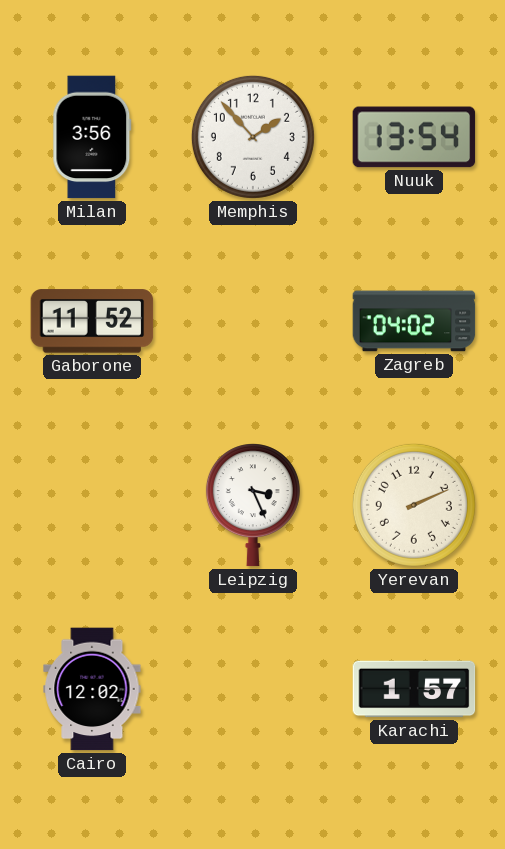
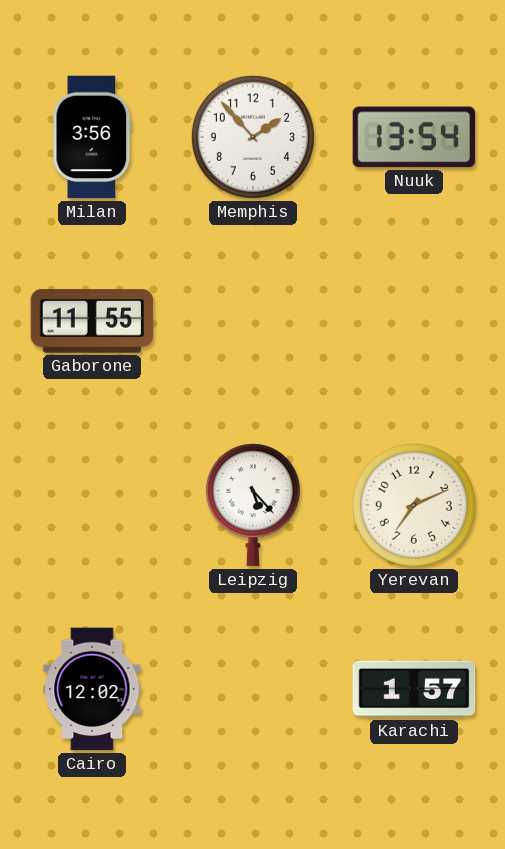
Gaborone: 11:52 -> 11:55
Zagreb: 04:02 -> none
Leipzig: 3:26 -> 5:23
Yerevan: 2:11 -> 7:11
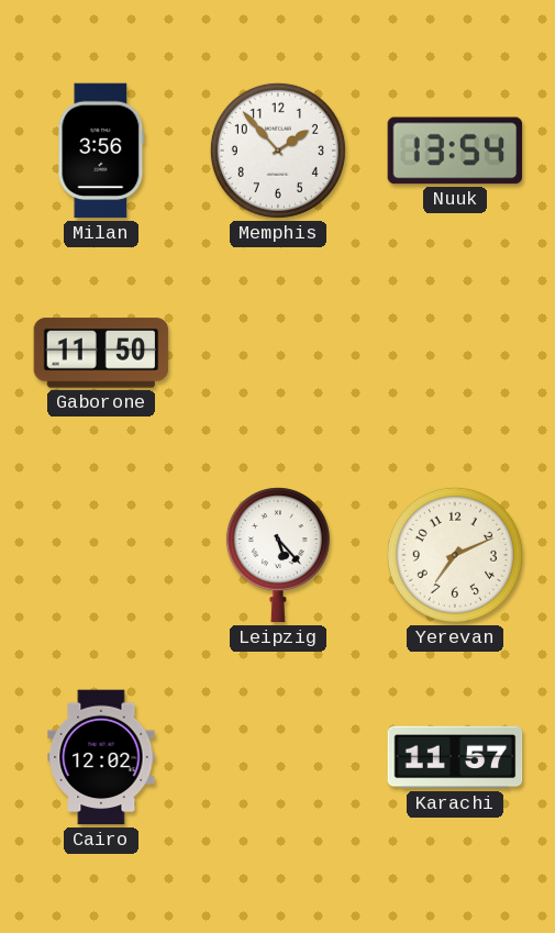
Gaborone: 11:55 -> 11:50
Karachi: 1:57 -> 11:57
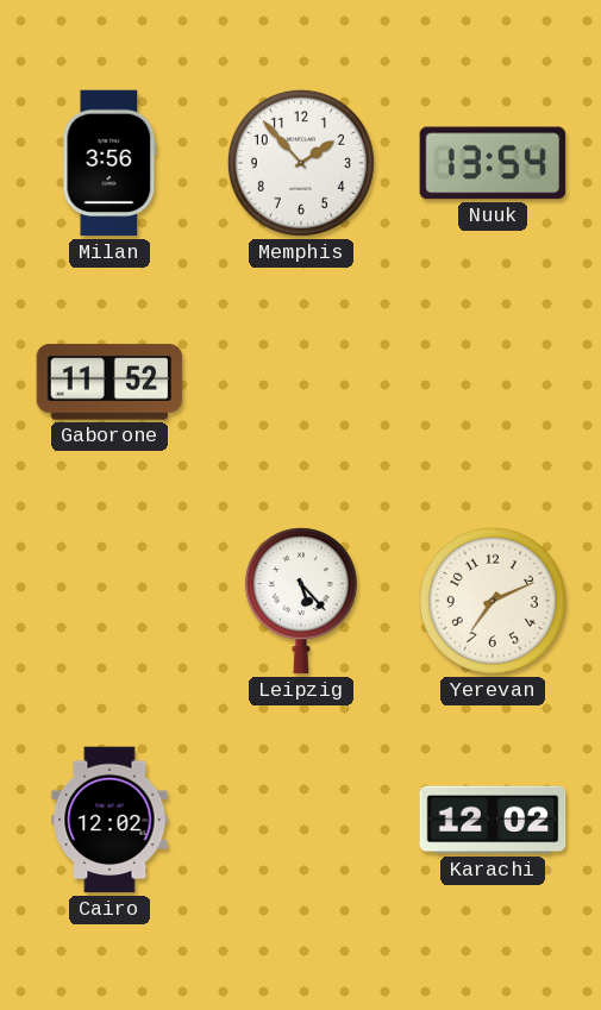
Gaborone: 11:50 -> 11:52
Karachi: 11:57 -> 12:02
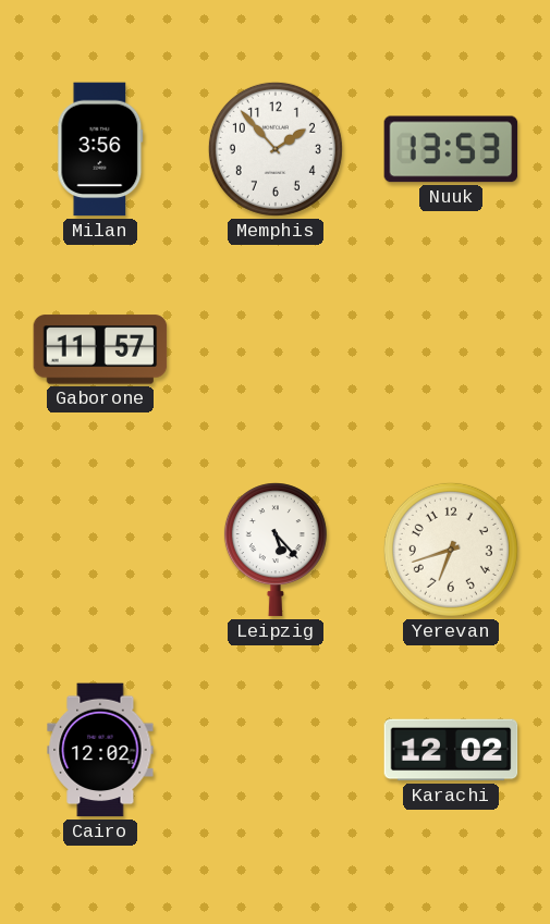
Nuuk: 13:54 -> 13:53
Gaborone: 11:52 -> 11:57
Yerevan: 7:11 -> 6:42
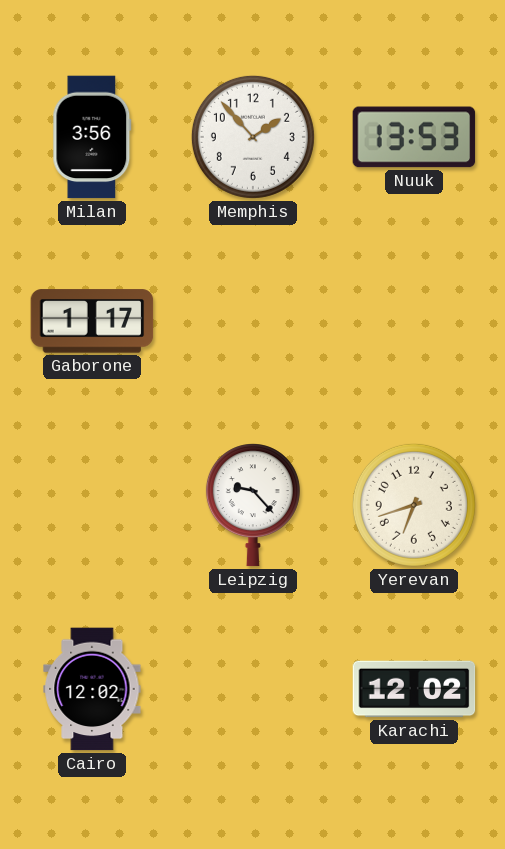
Gaborone: 11:57 -> 1:17
Leipzig: 5:23 -> 9:23
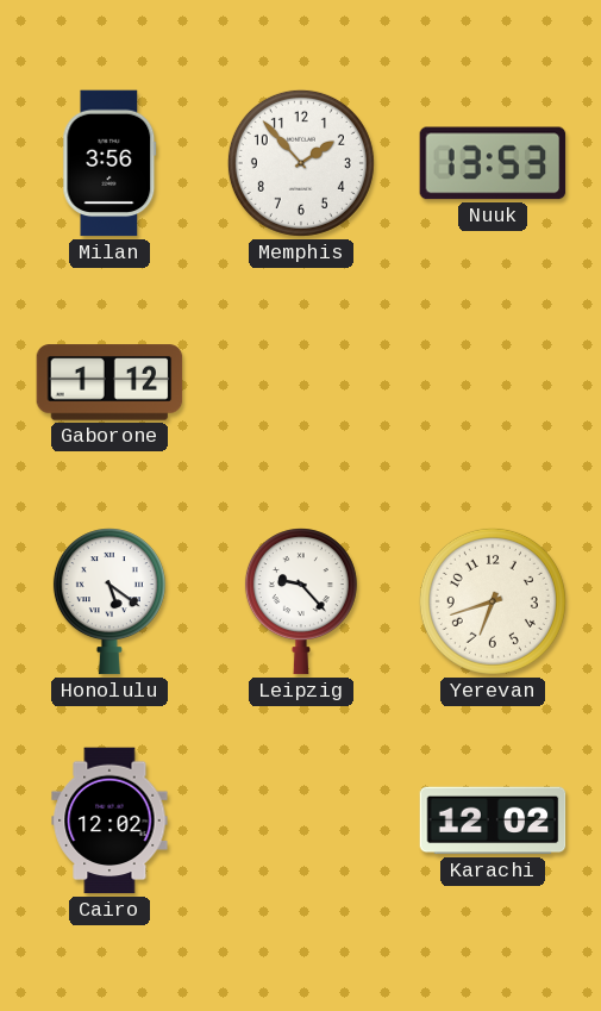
Gaborone: 1:17 -> 1:12
Honolulu: none -> 5:21
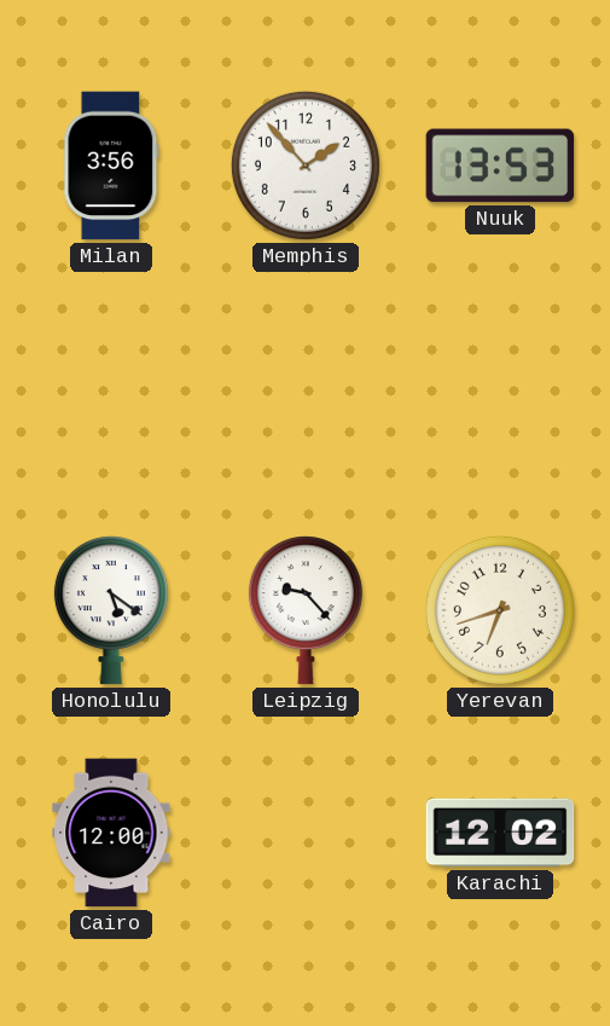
Gaborone: 1:12 -> none
Cairo: 12:02 -> 12:00
